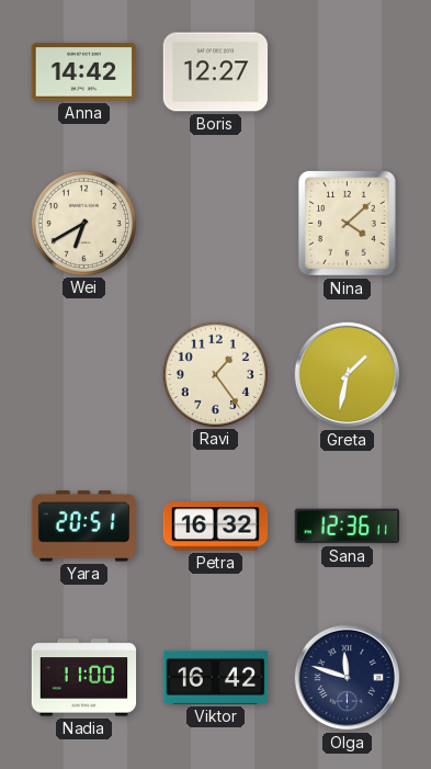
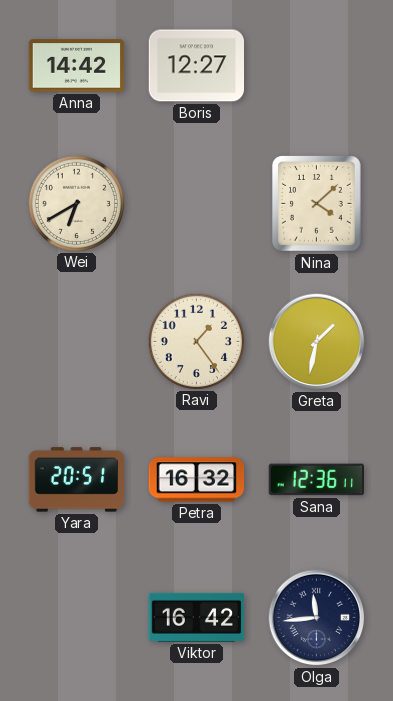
Nadia: 11:00 -> none
Olga: 11:48 -> 11:44
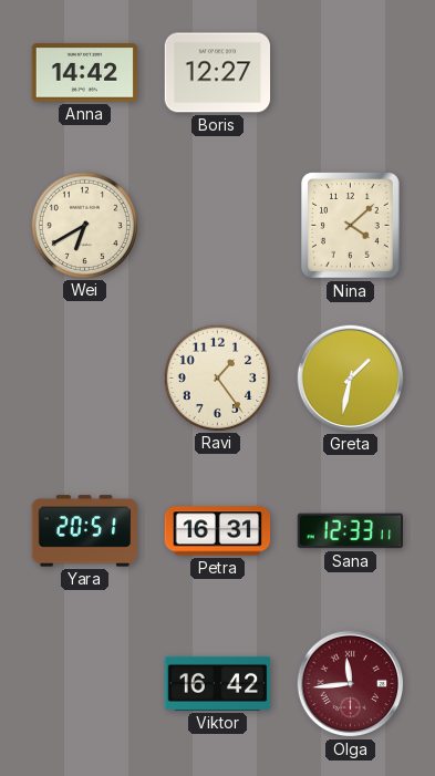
Petra: 16:32 -> 16:31
Sana: 12:36 -> 12:33
Olga dial: navy -> burgundy
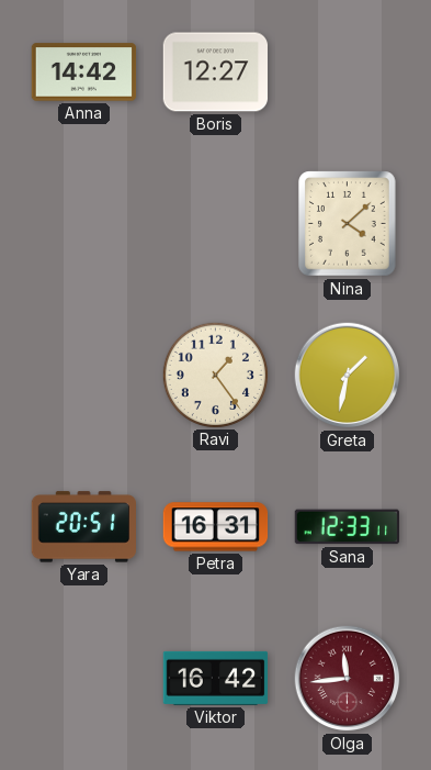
Wei: 6:40 -> none
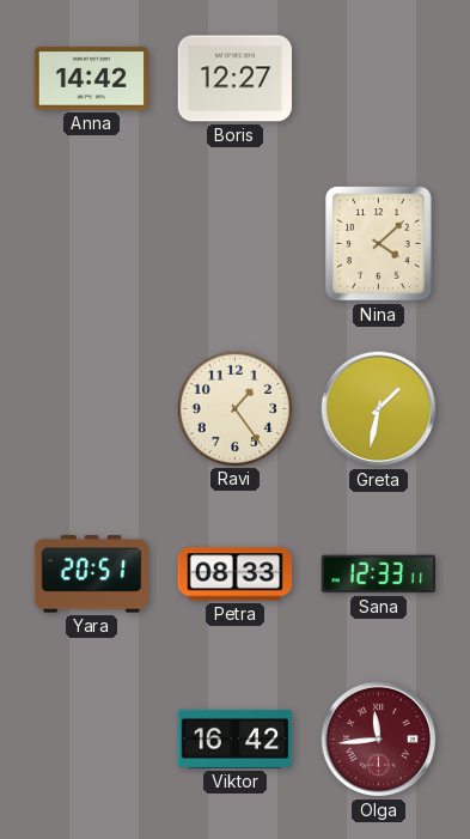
Petra: 16:31 -> 08:33
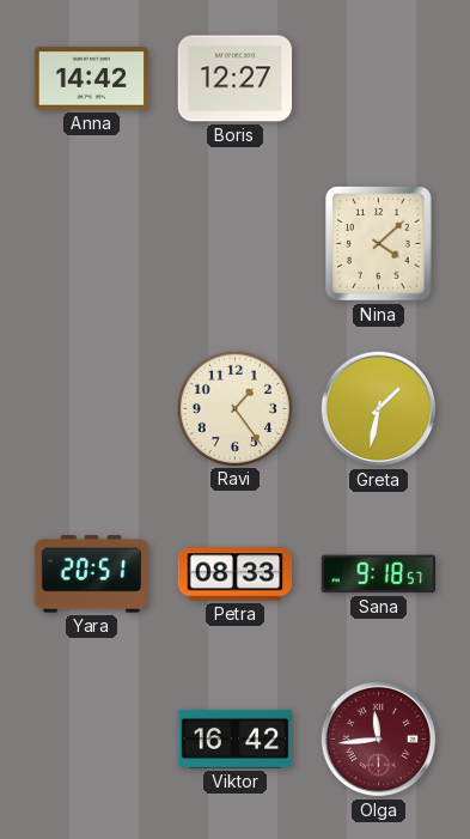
Sana: 12:33 -> 9:18
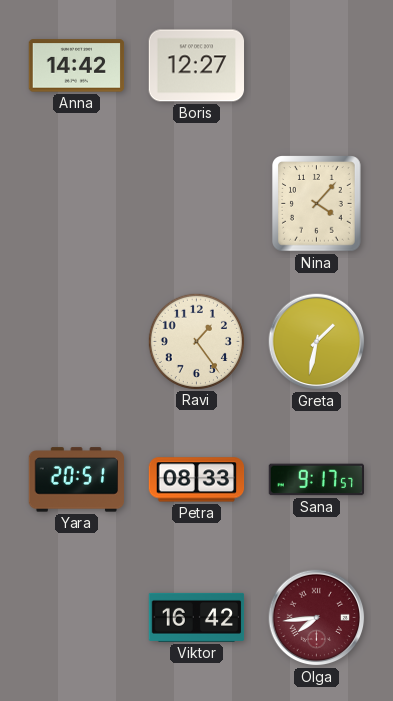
Nina: 4:08 -> 4:07
Sana: 9:18 -> 9:17
Olga: 11:44 -> 7:44
